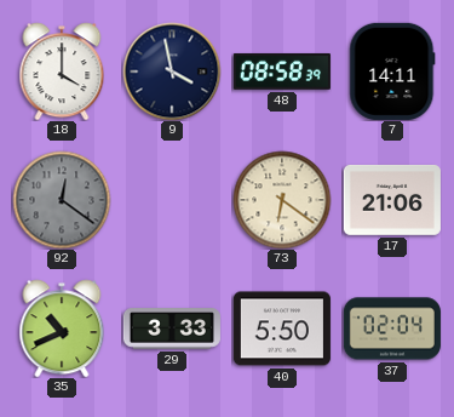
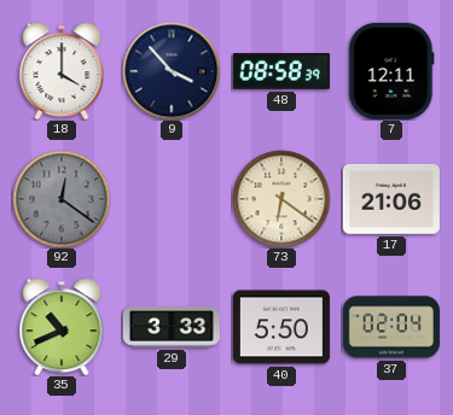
9: 3:58 -> 3:53
7: 14:11 -> 12:11
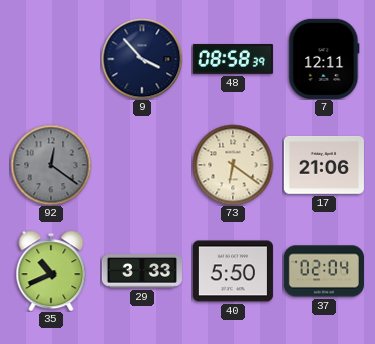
18: 4:00 -> none
